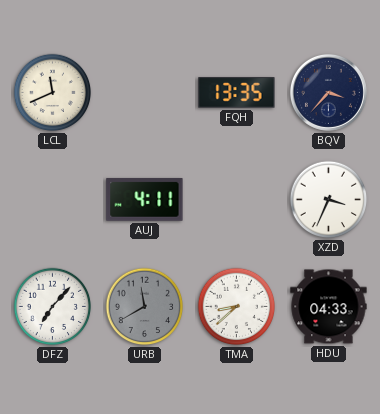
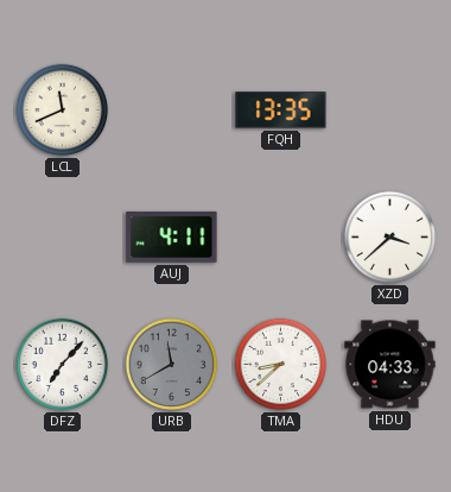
BQV: 3:37 -> none
XZD: 3:34 -> 3:38
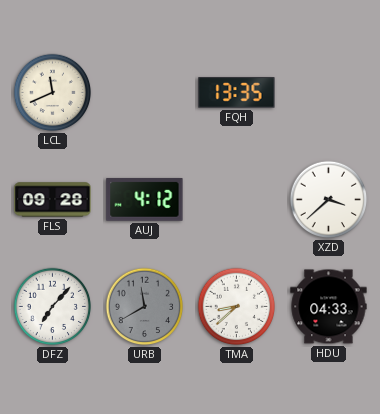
FLS: none -> 09:28
AUJ: 4:11 -> 4:12
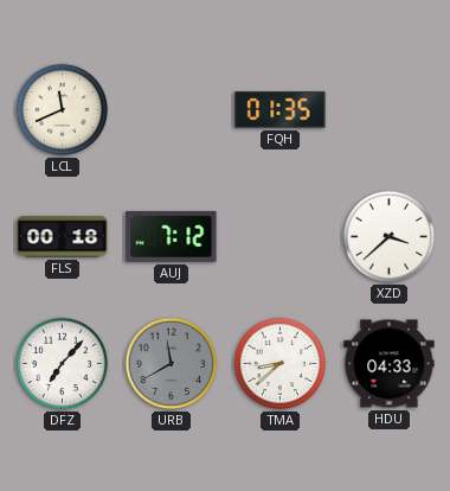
FQH: 13:35 -> 01:35
FLS: 09:28 -> 00:18
AUJ: 4:12 -> 7:12
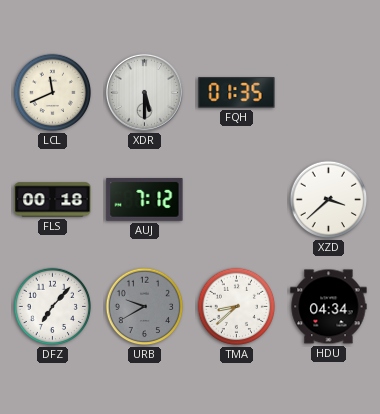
XDR: none -> 5:30
URB: 11:40 -> 9:40
HDU: 04:33 -> 04:34
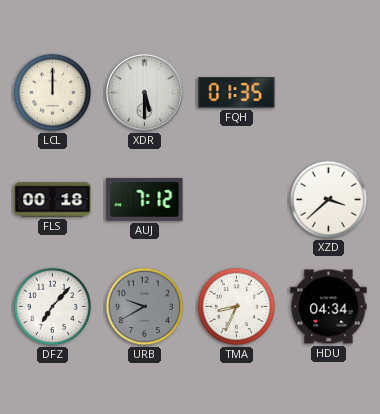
LCL: 11:41 -> 12:00
TMA: 8:38 -> 8:34
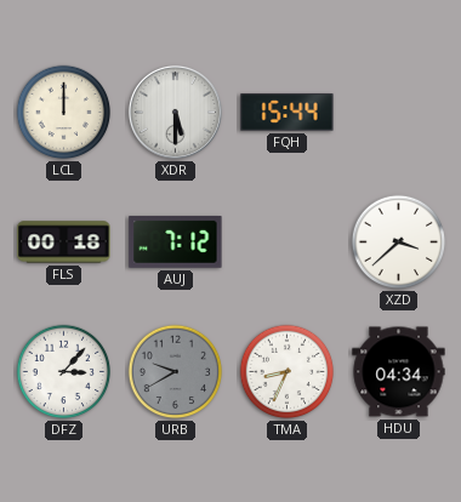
FQH: 01:35 -> 15:44
DFZ: 7:07 -> 3:07
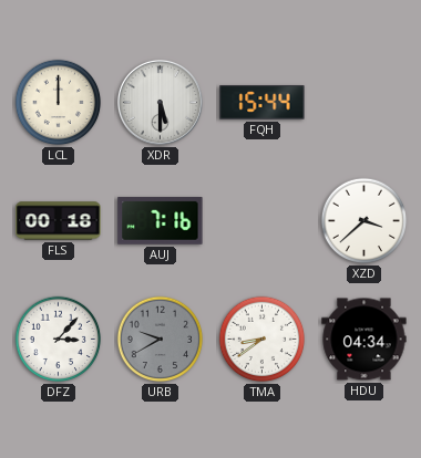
AUJ: 7:12 -> 7:16
TMA: 8:34 -> 8:39
